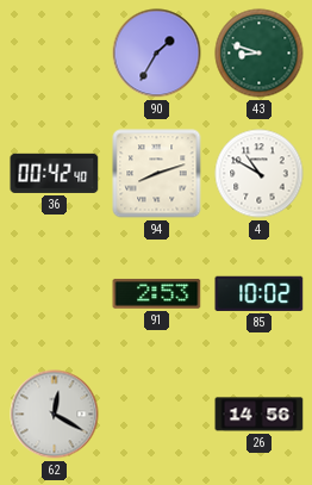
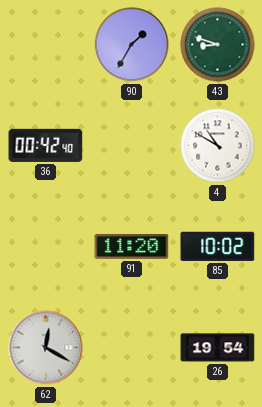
94: 8:12 -> none
91: 2:53 -> 11:20
26: 14:56 -> 19:54
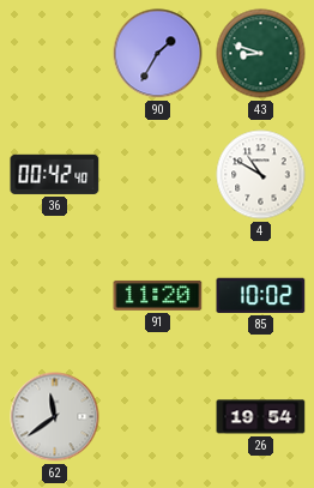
62: 12:20 -> 11:39
